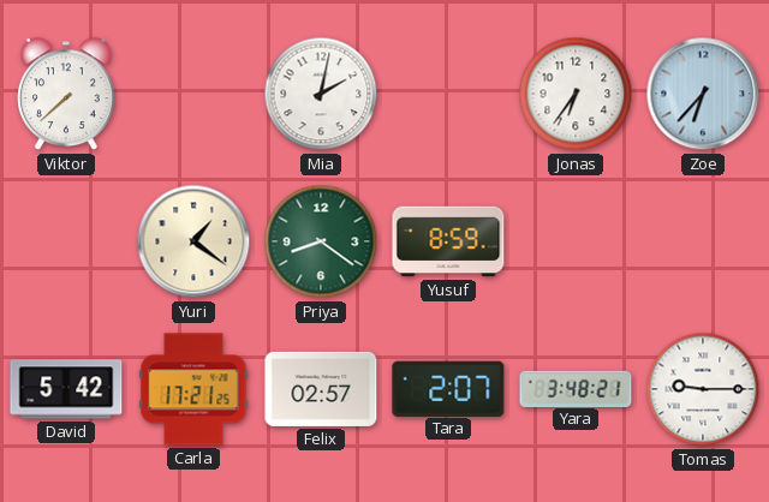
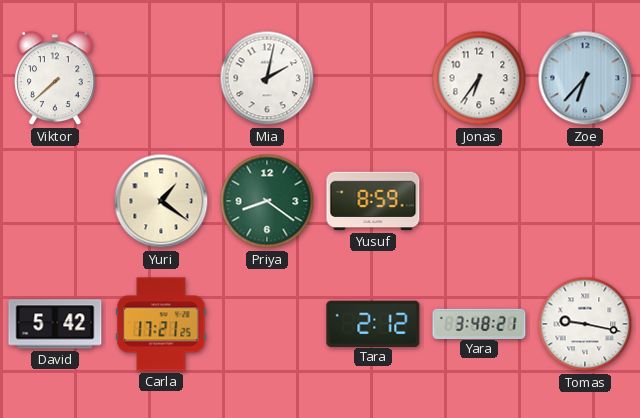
Felix: 02:57 -> none
Tara: 2:07 -> 2:12
Tomas: 9:15 -> 9:17
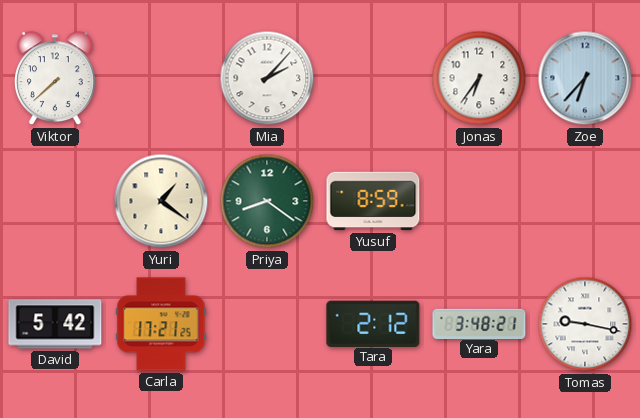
Mia: 2:02 -> 2:07
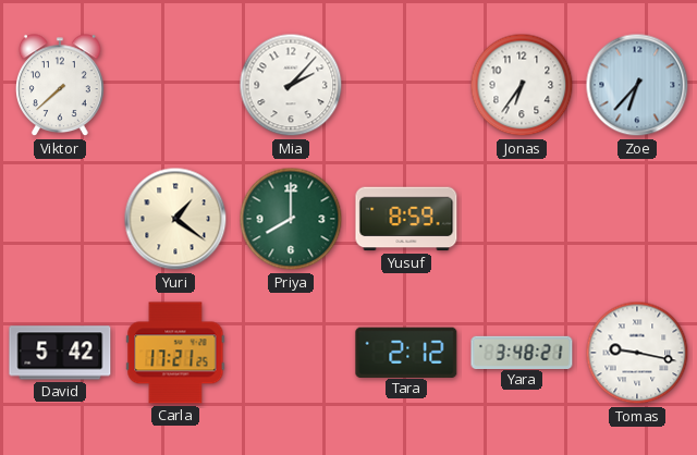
Priya: 8:21 -> 8:00
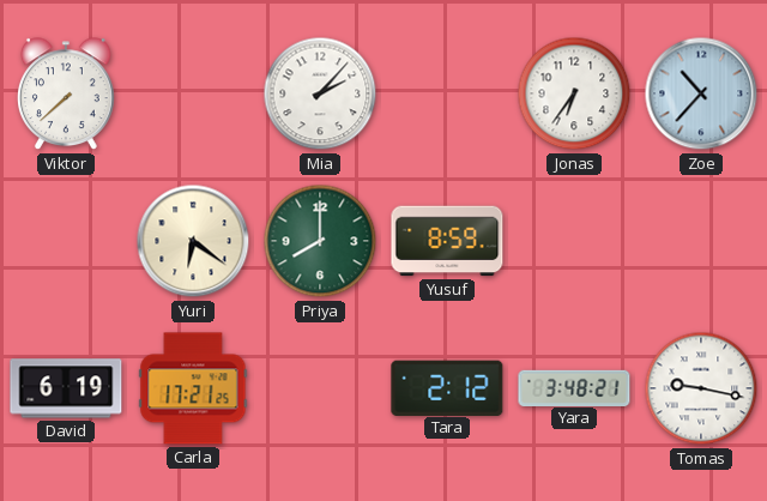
Zoe: 6:37 -> 10:37
Yuri: 1:21 -> 6:21
David: 5:42 -> 6:19
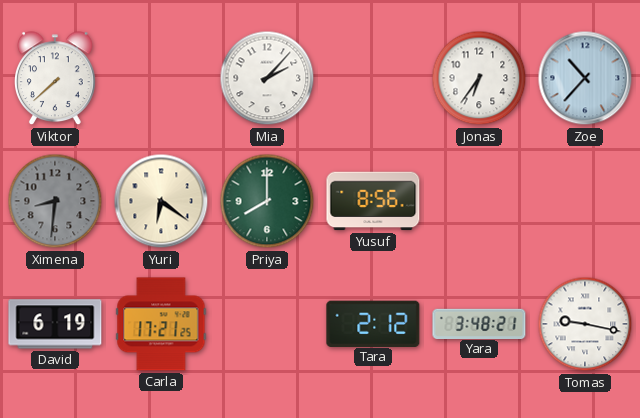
Ximena: none -> 8:31
Yusuf: 8:59 -> 8:56
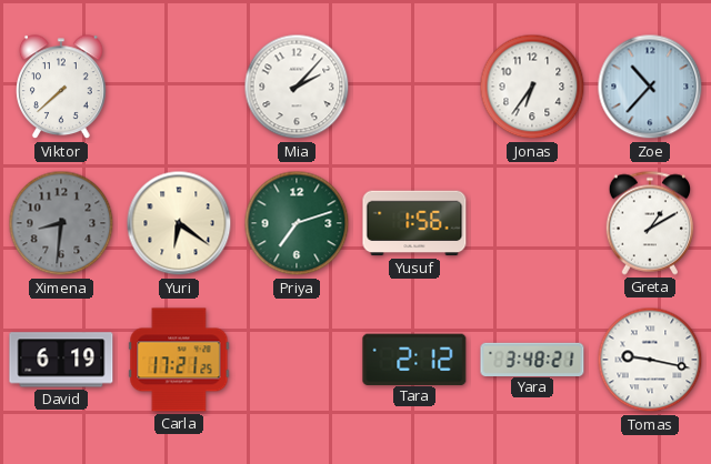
Priya: 8:00 -> 7:12
Yusuf: 8:56 -> 1:56
Greta: none -> 1:10
